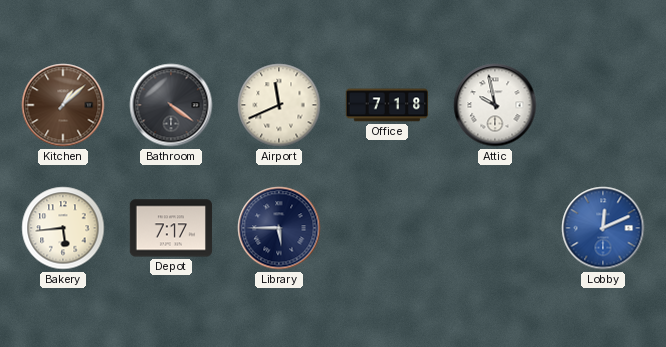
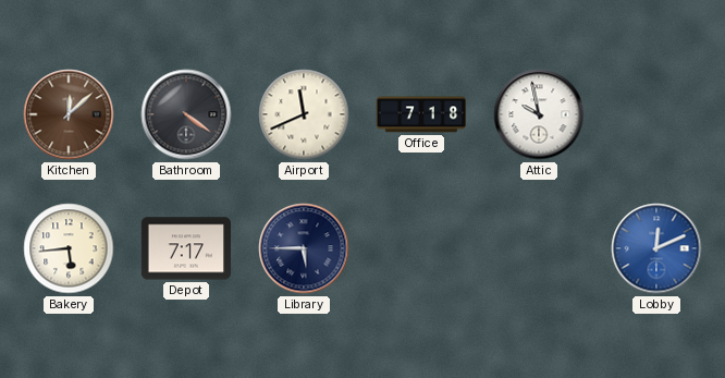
Kitchen: 1:08 -> 12:08
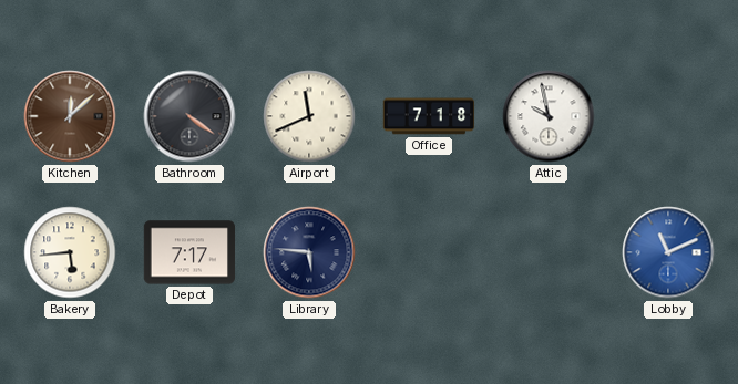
Library: 5:45 -> 5:46
Lobby: 12:11 -> 11:11
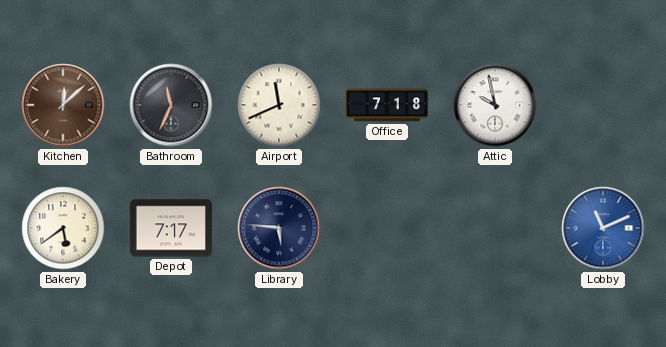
Bathroom: 4:21 -> 11:34
Bakery: 5:44 -> 5:39
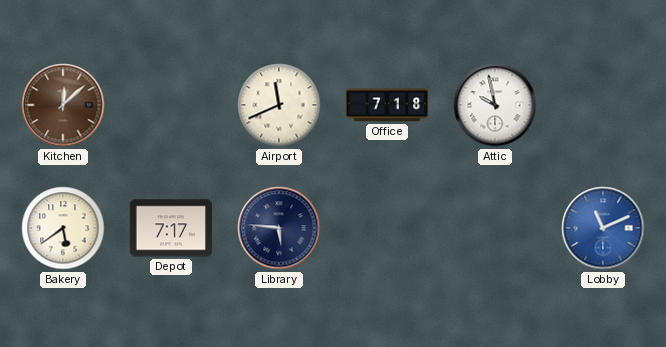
Bathroom: 11:34 -> none
